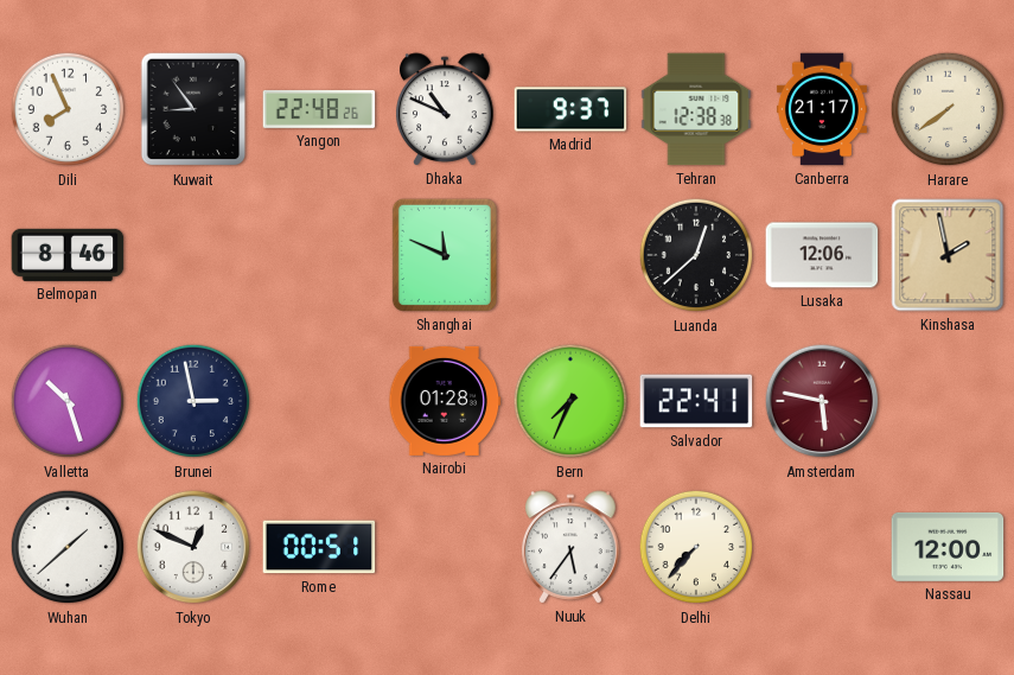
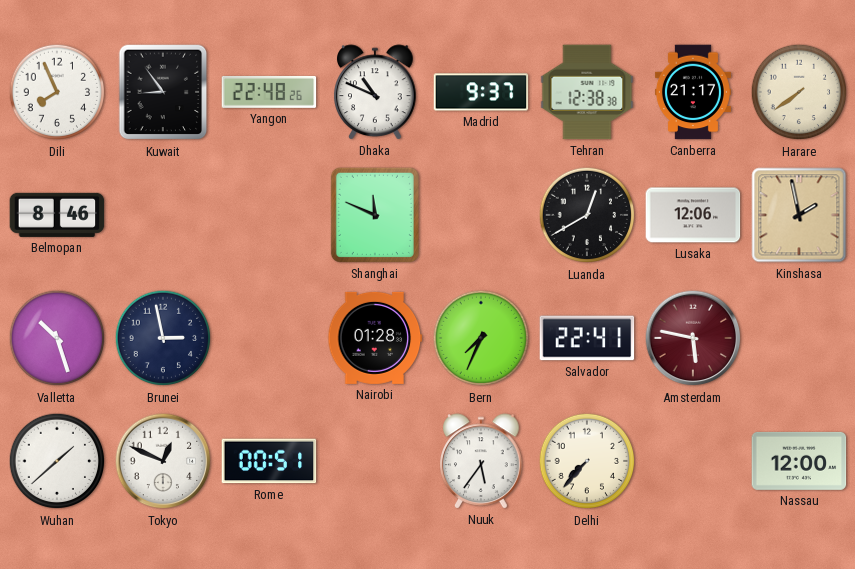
Luanda: 12:38 -> 12:40
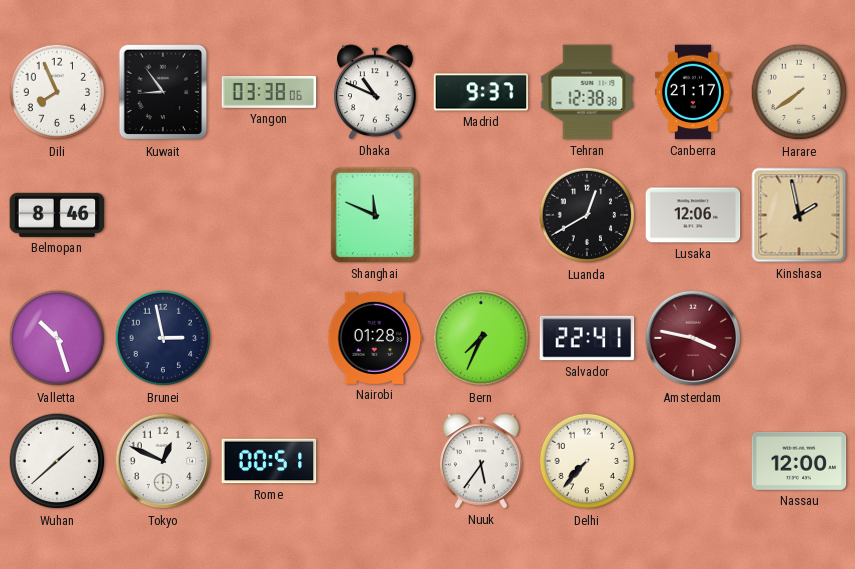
Yangon: 22:48 -> 03:38
Amsterdam: 5:47 -> 3:47
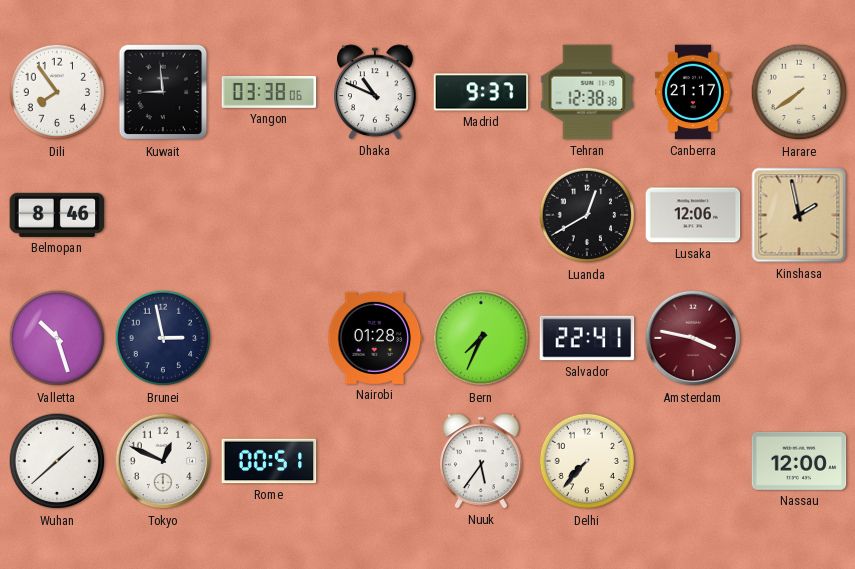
Dili: 7:56 -> 7:54
Kuwait: 8:54 -> 8:59
Shanghai: 11:49 -> none
